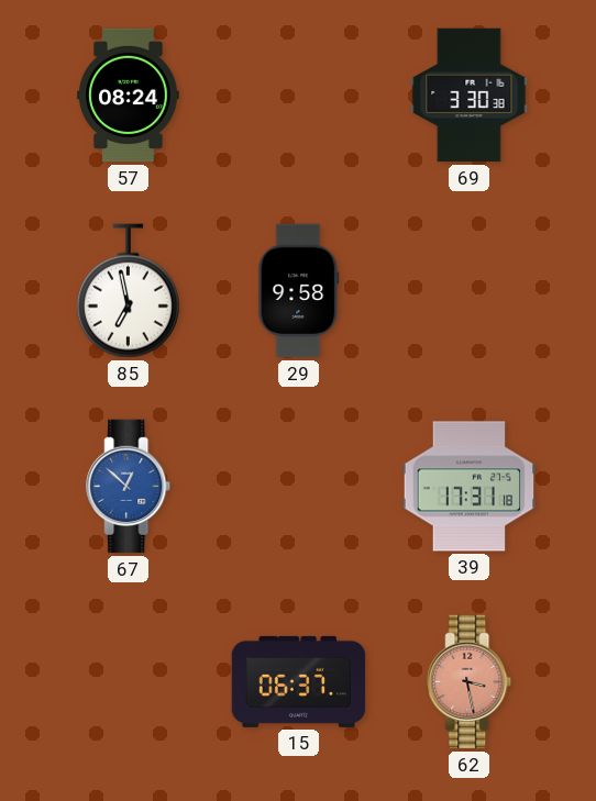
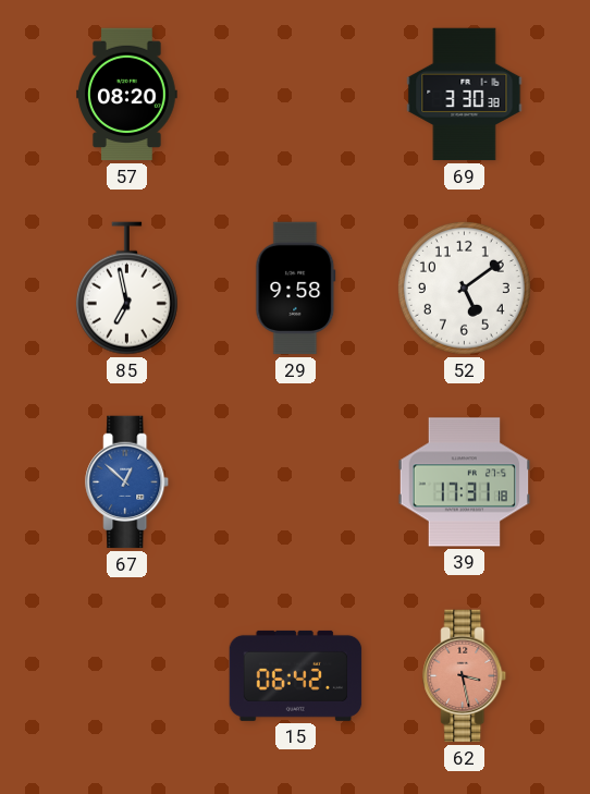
57: 08:24 -> 08:20
52: none -> 5:09
15: 06:37 -> 06:42
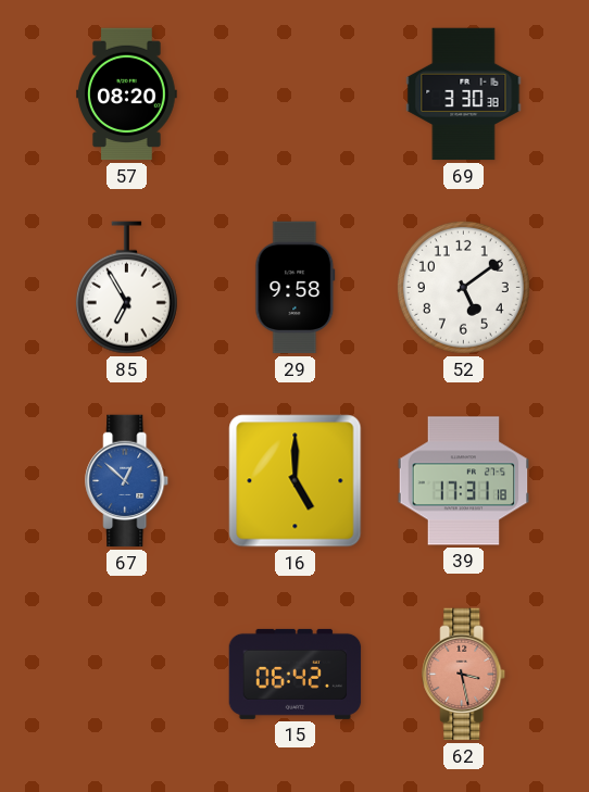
85: 6:58 -> 6:55
16: none -> 5:00
